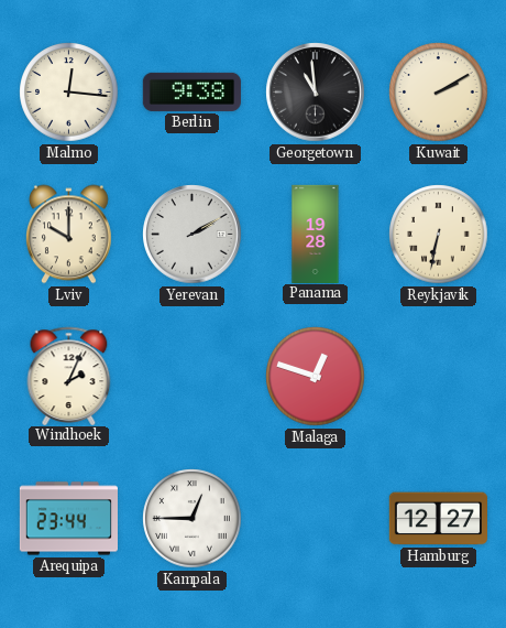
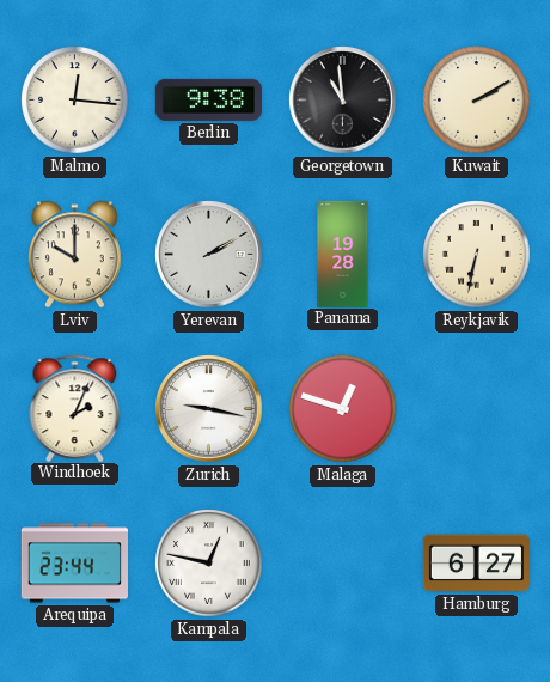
Zurich: none -> 9:17
Kampala: 12:45 -> 12:47
Hamburg: 12:27 -> 6:27
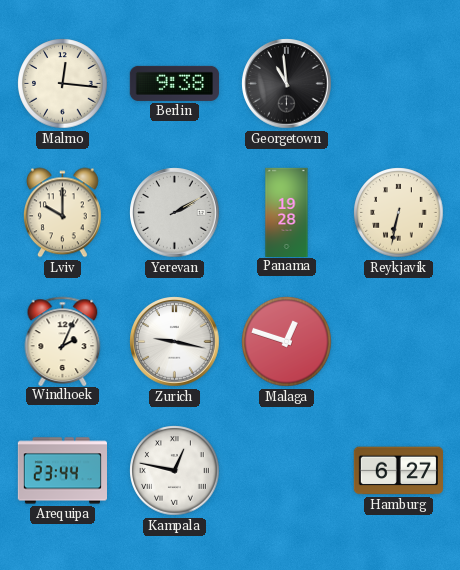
Kuwait: 2:10 -> none
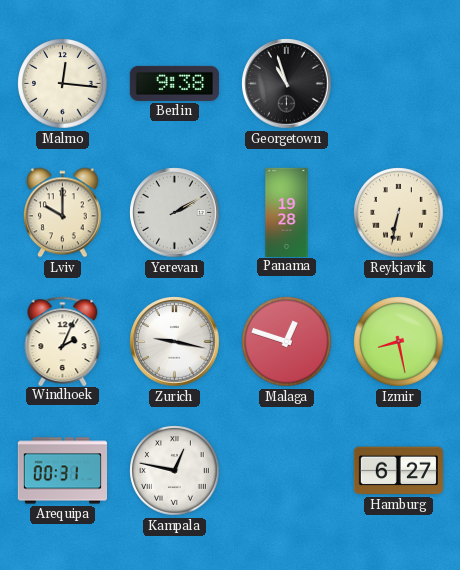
Georgetown: 10:59 -> 10:57
Izmir: none -> 8:28
Arequipa: 23:44 -> 00:31
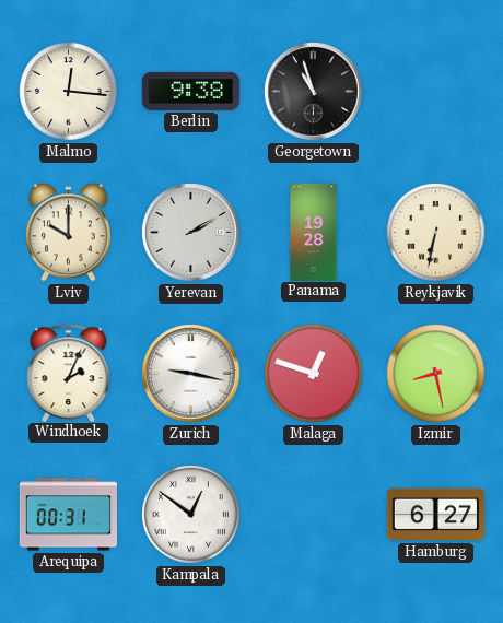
Kampala: 12:47 -> 12:51
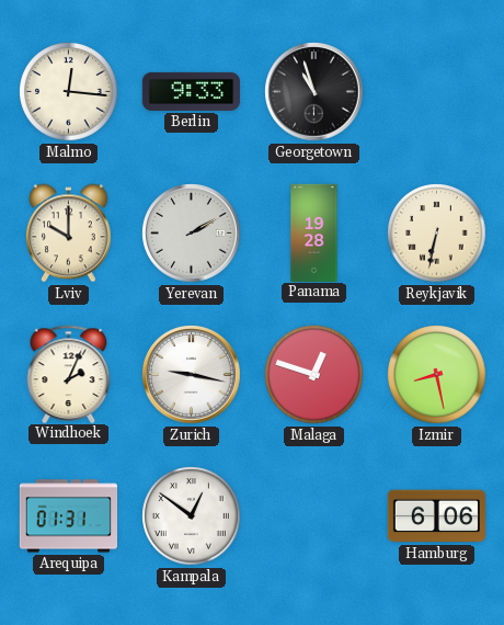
Berlin: 9:38 -> 9:33
Arequipa: 00:31 -> 01:31
Hamburg: 6:27 -> 6:06
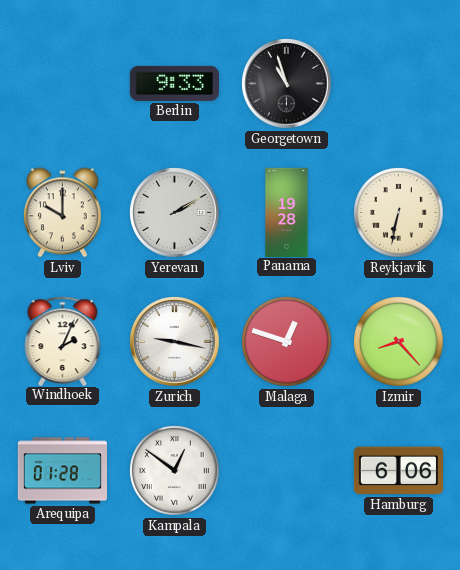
Malmo: 12:16 -> none
Izmir: 8:28 -> 8:23
Arequipa: 01:31 -> 01:28
